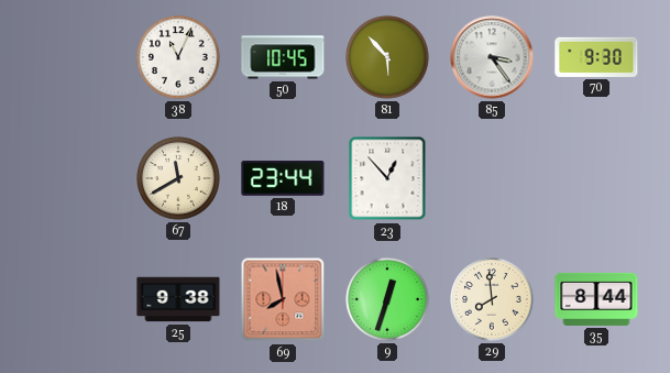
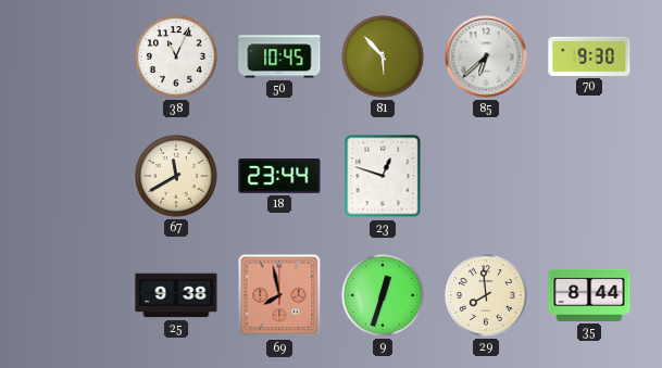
85: 3:24 -> 6:38
23: 12:53 -> 12:48
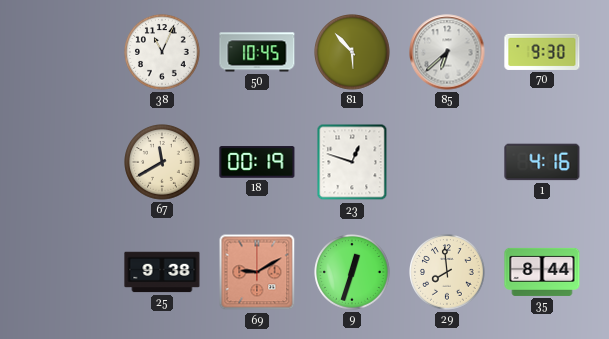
18: 23:44 -> 00:19
1: none -> 4:16
69: 7:58 -> 9:10
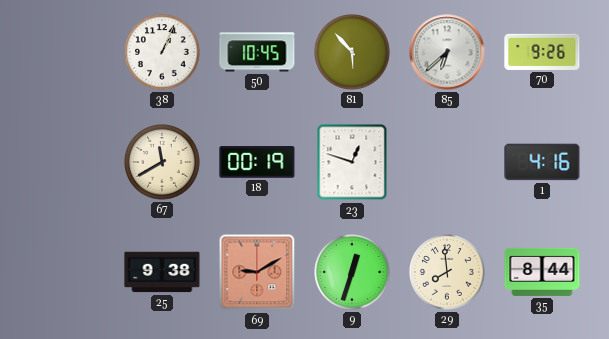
38: 11:04 -> 1:04
70: 9:30 -> 9:26
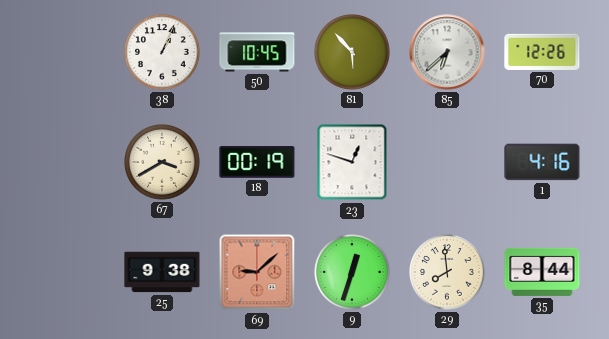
70: 9:26 -> 12:26
67: 11:40 -> 3:40
69: 9:10 -> 9:08
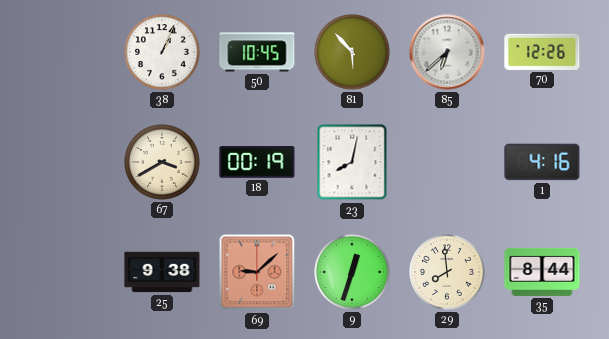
23: 12:48 -> 8:02
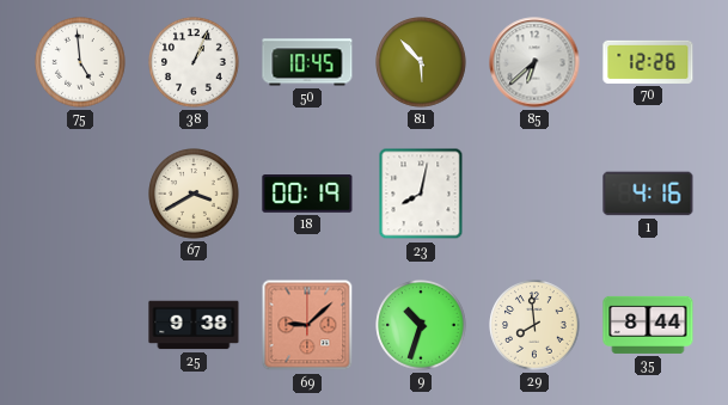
75: none -> 4:59
9: 12:33 -> 10:33
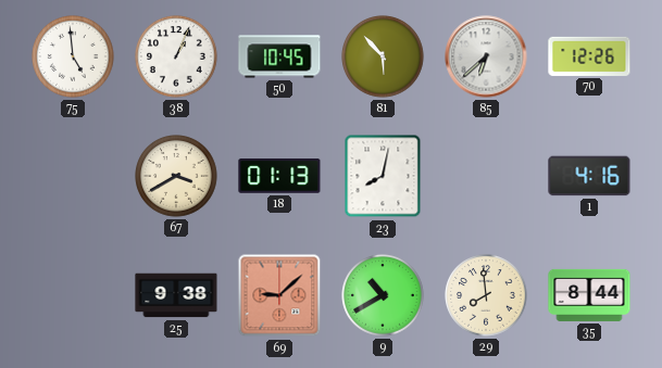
18: 00:19 -> 01:13
9: 10:33 -> 10:40
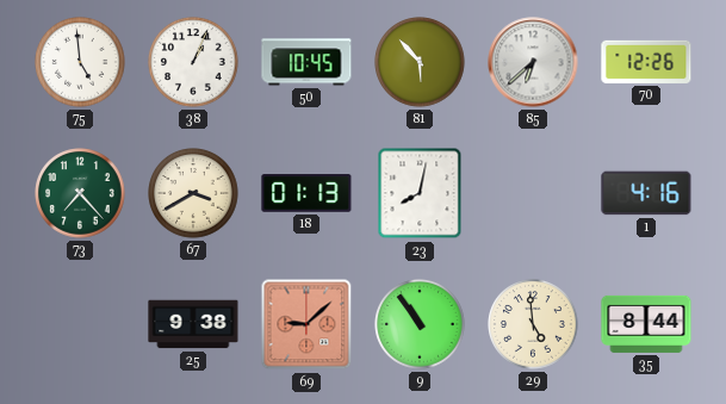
73: none -> 7:23
9: 10:40 -> 10:54
29: 7:59 -> 4:59
